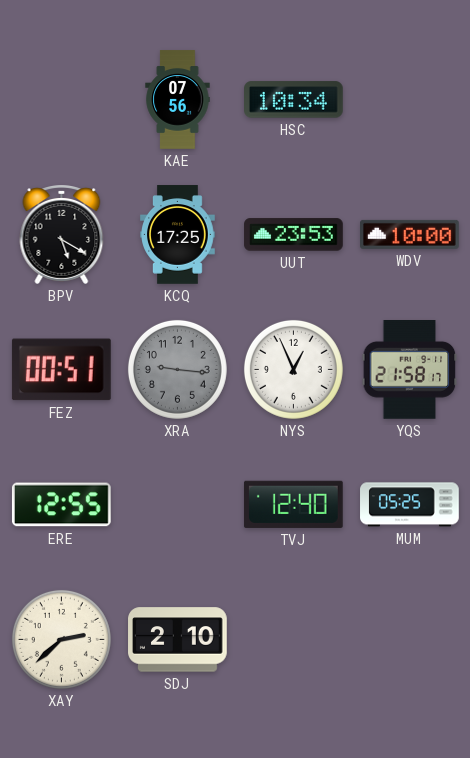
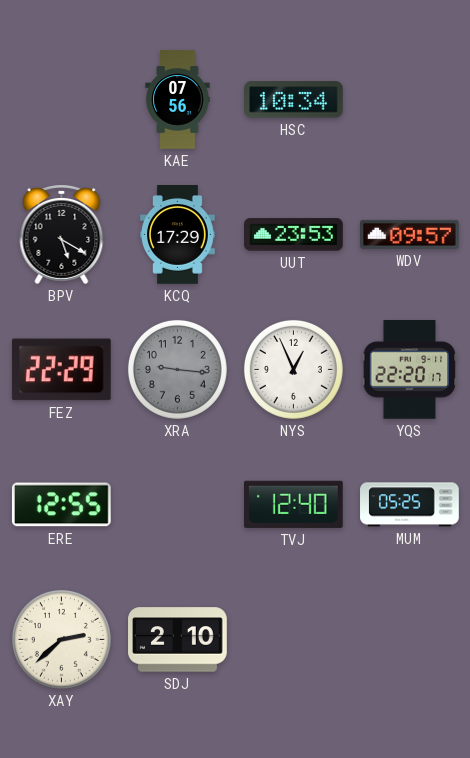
KCQ: 17:25 -> 17:29
WDV: 10:00 -> 09:57
FEZ: 00:51 -> 22:29
YQS: 21:58 -> 22:20
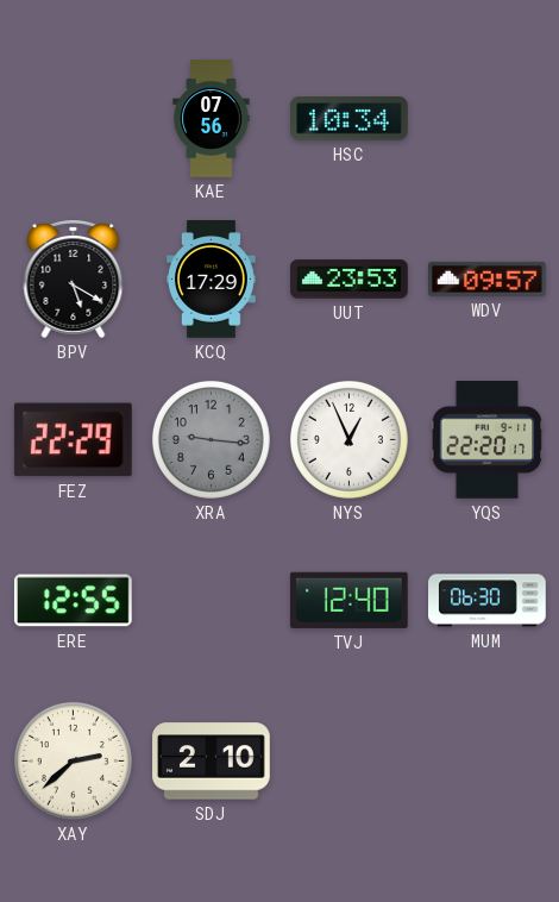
MUM: 05:25 -> 06:30
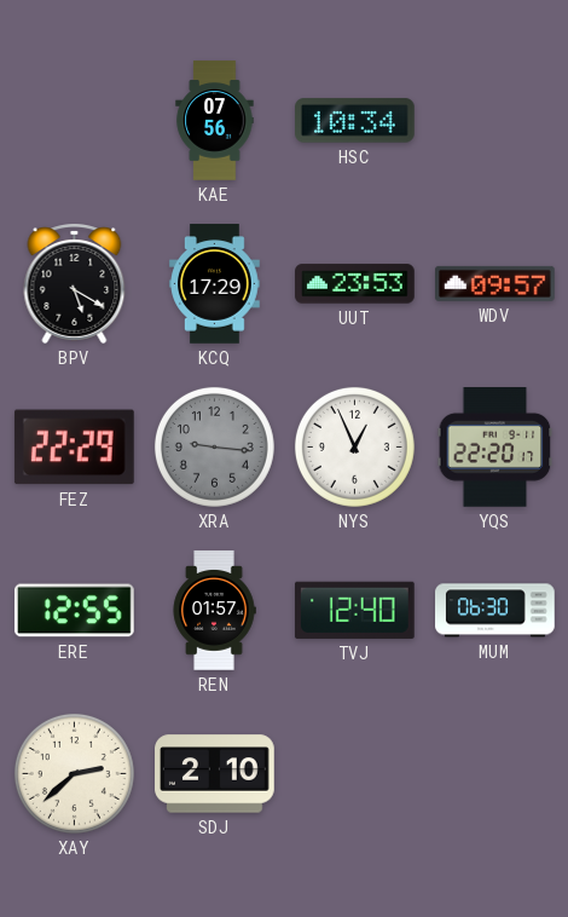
REN: none -> 01:57
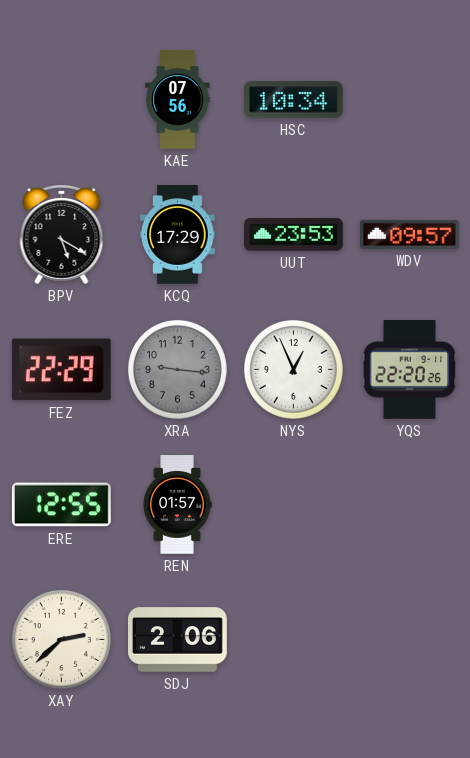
YQS: 22:20:17 -> 22:20:26
TVJ: 12:40 -> none
MUM: 06:30 -> none
SDJ: 2:10 -> 2:06
